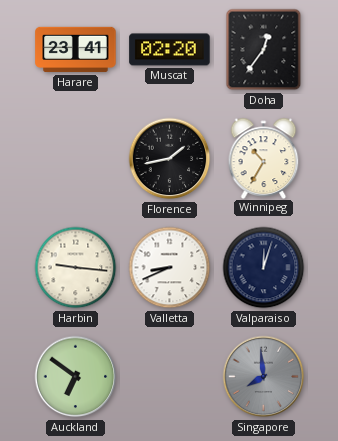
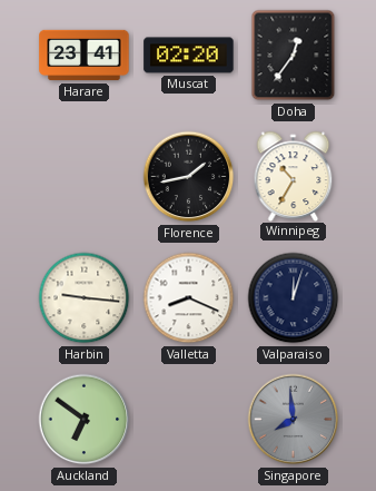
Valletta: 8:41 -> 8:19
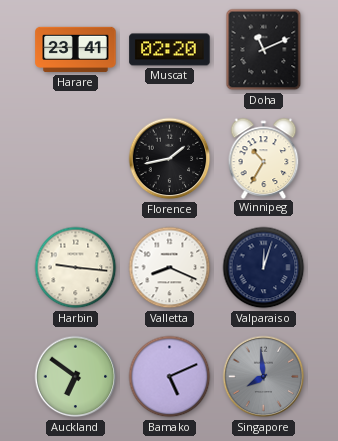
Doha: 12:36 -> 11:11
Bamako: none -> 5:11
